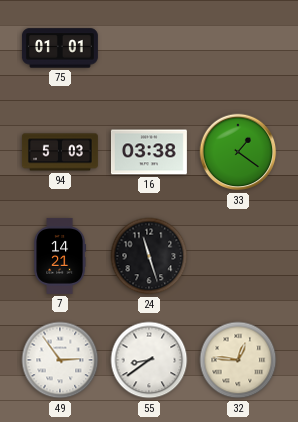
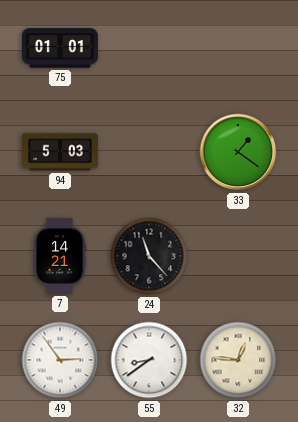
16: 03:38 -> none
24: 11:27 -> 11:23
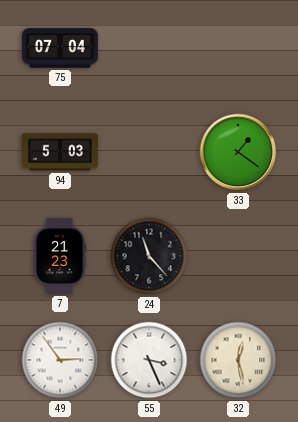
75: 01:01 -> 07:04
7: 14:21 -> 21:23
55: 8:39 -> 3:26
32: 12:46 -> 12:28
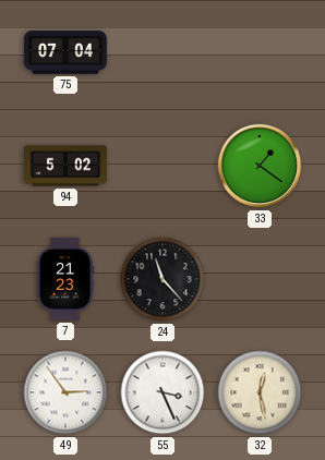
94: 5:03 -> 5:02
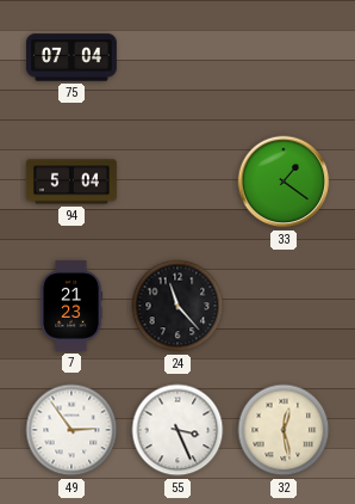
94: 5:02 -> 5:04
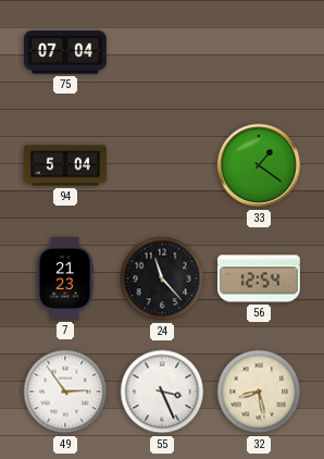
56: none -> 12:54
32: 12:28 -> 8:28
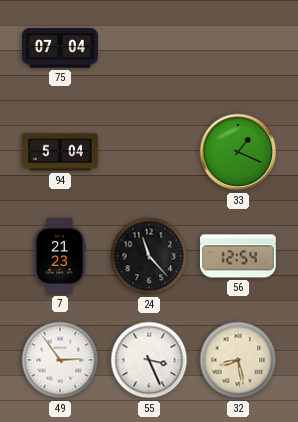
33: 1:21 -> 1:19
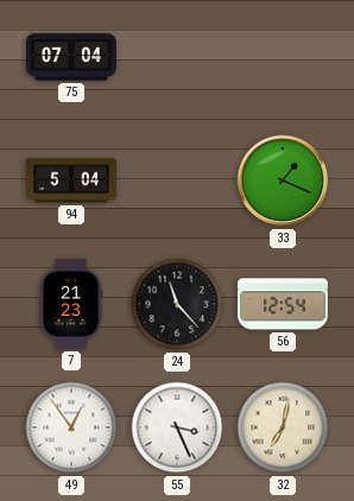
49: 2:54 -> 12:54
32: 8:28 -> 7:02
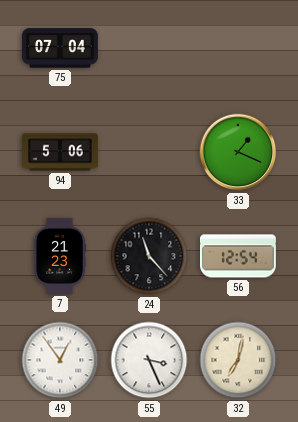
94: 5:04 -> 5:06
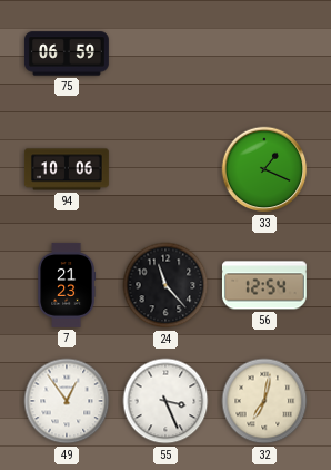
75: 07:04 -> 06:59
94: 5:06 -> 10:06
